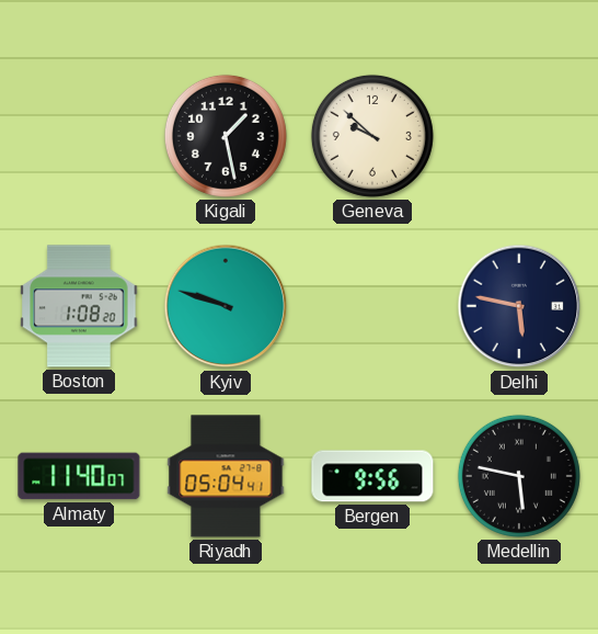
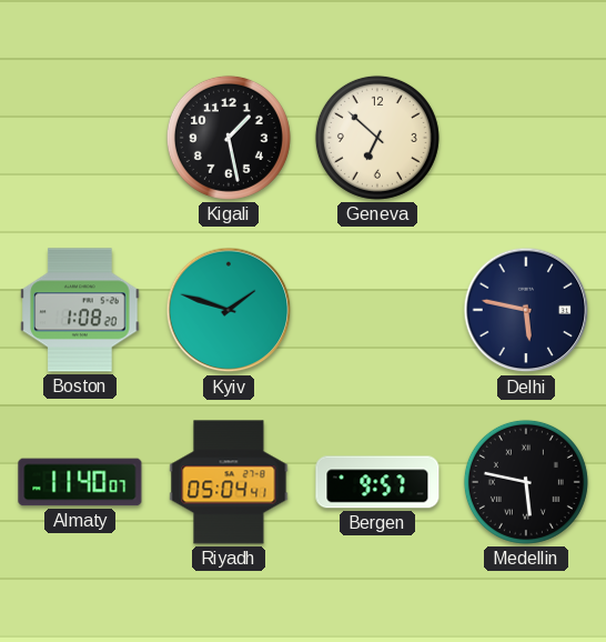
Geneva: 9:52 -> 6:52
Kyiv: 9:48 -> 1:48
Bergen: 9:56 -> 9:57
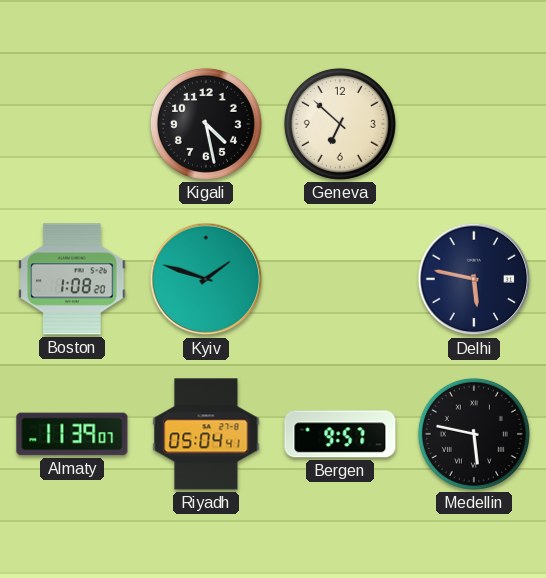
Kigali: 1:28 -> 4:28
Almaty: 11:40 -> 11:39
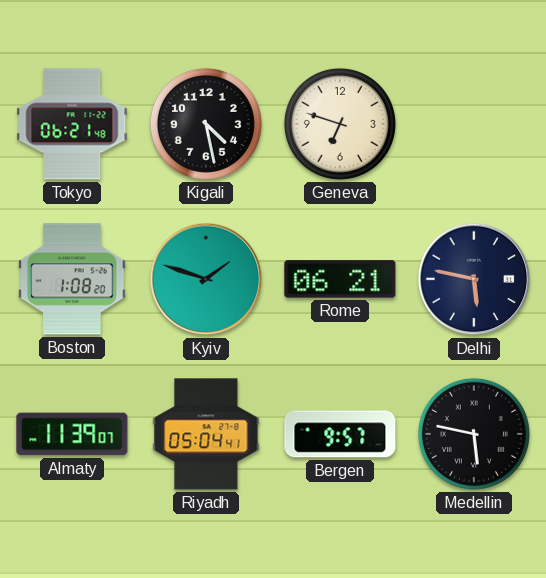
Tokyo: none -> 06:21
Geneva: 6:52 -> 6:48
Rome: none -> 06:21
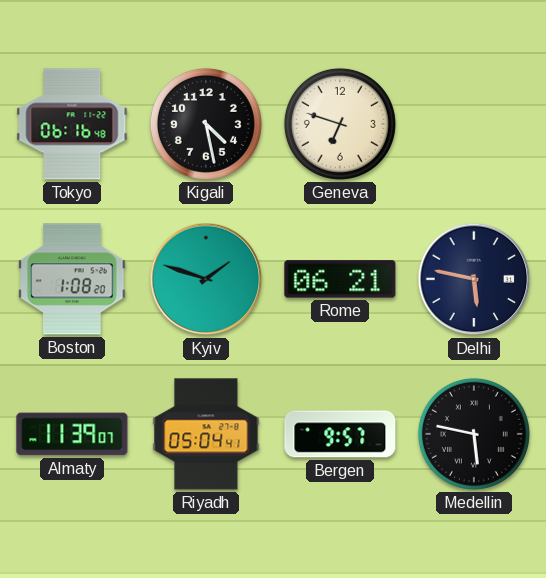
Tokyo: 06:21 -> 06:16
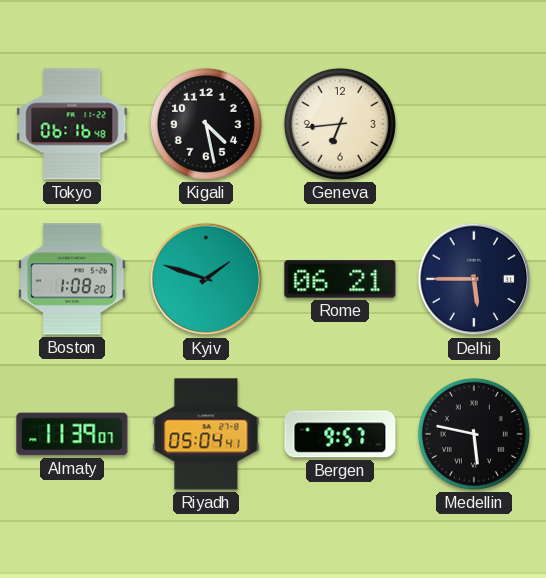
Geneva: 6:48 -> 6:44
Delhi: 5:47 -> 5:45
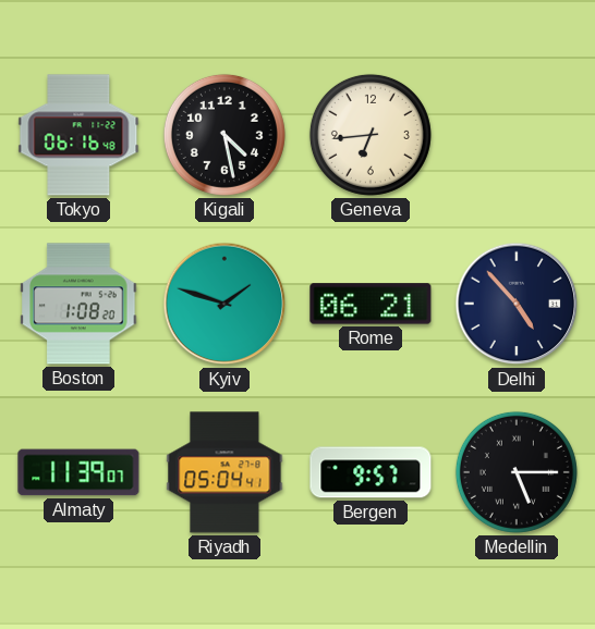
Delhi: 5:45 -> 4:53
Medellin: 5:47 -> 5:15
